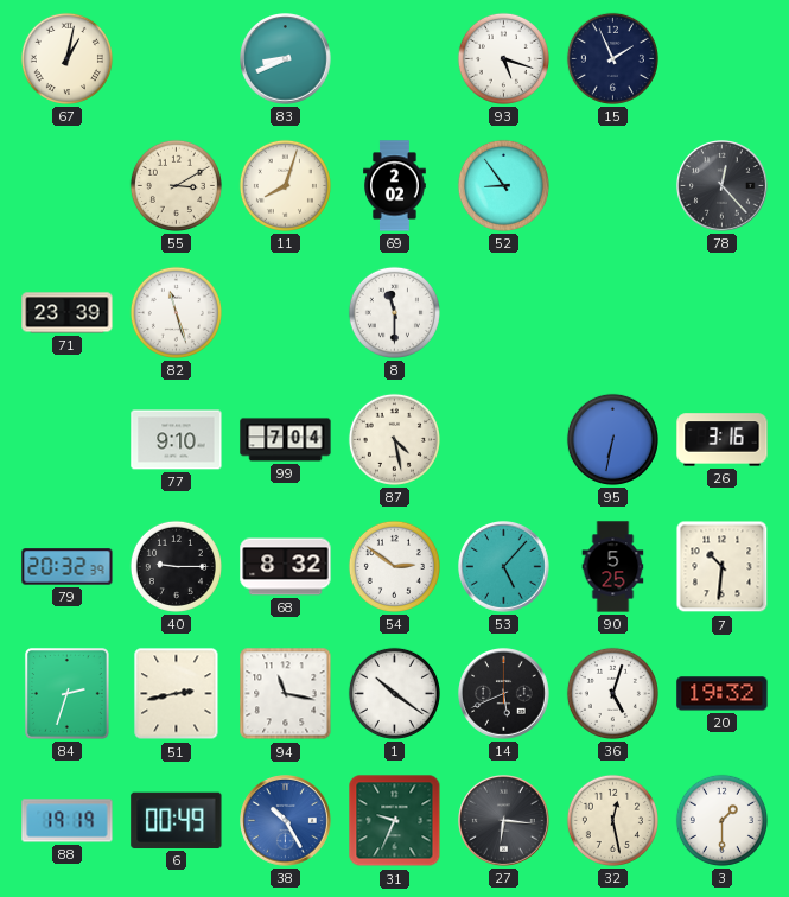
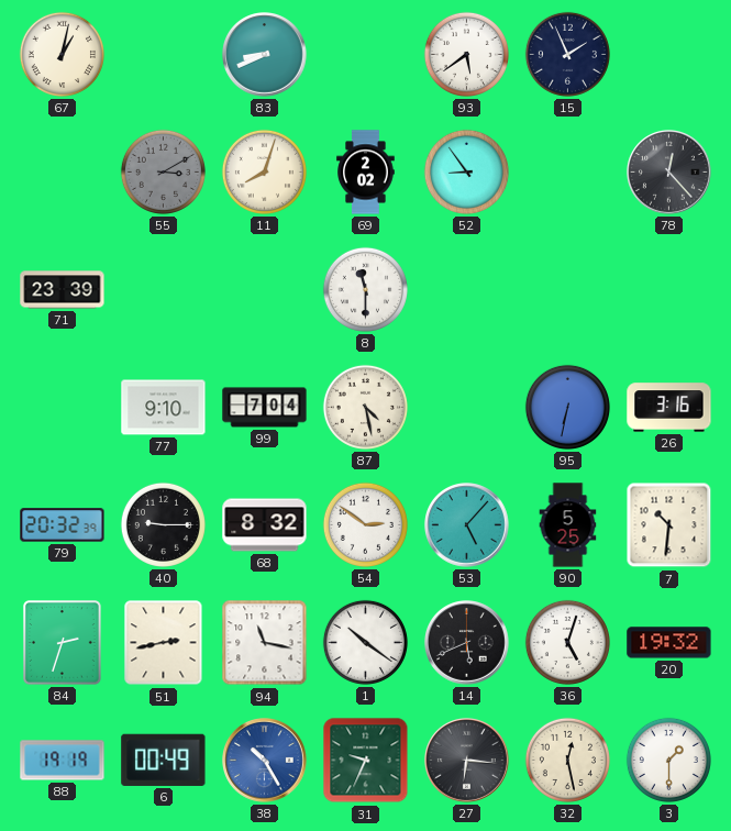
93: 5:18 -> 5:39
55 dial: cream -> grey
82: 11:27 -> none
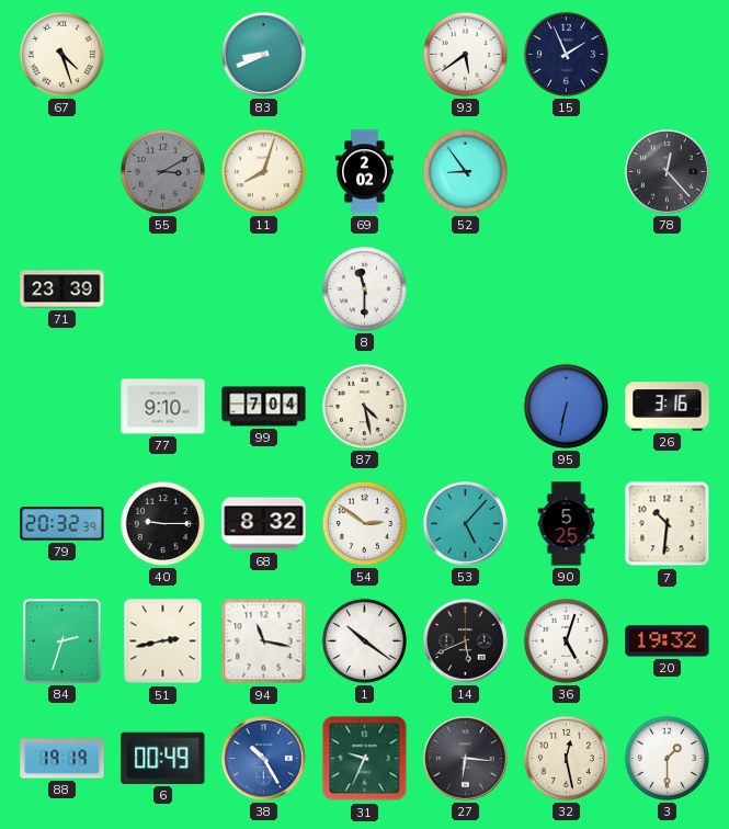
67: 1:02 -> 4:27
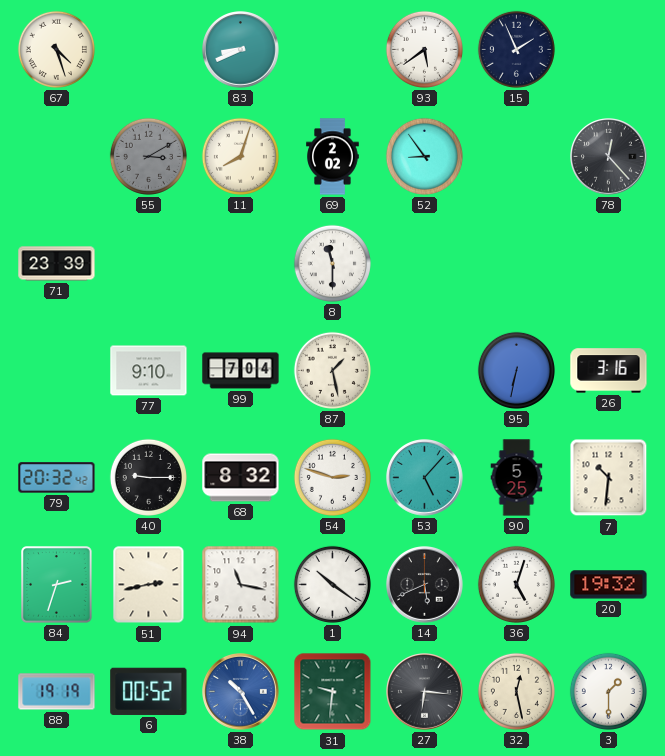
87: 4:28 -> 1:28
79: 20:32:39 -> 20:32:42
54: 2:51 -> 2:48
6: 00:49 -> 00:52
31: 9:34 -> 9:31
